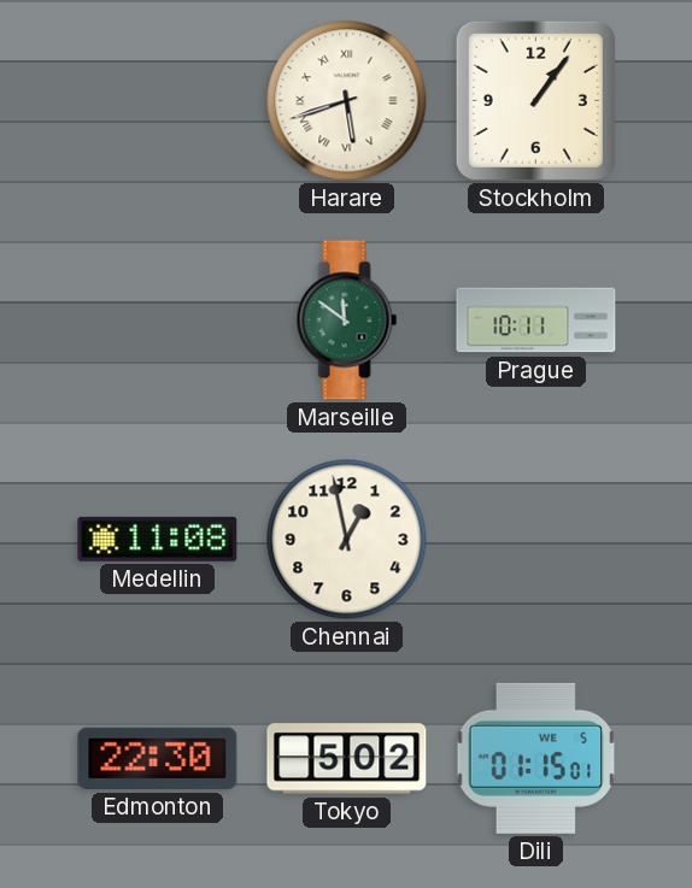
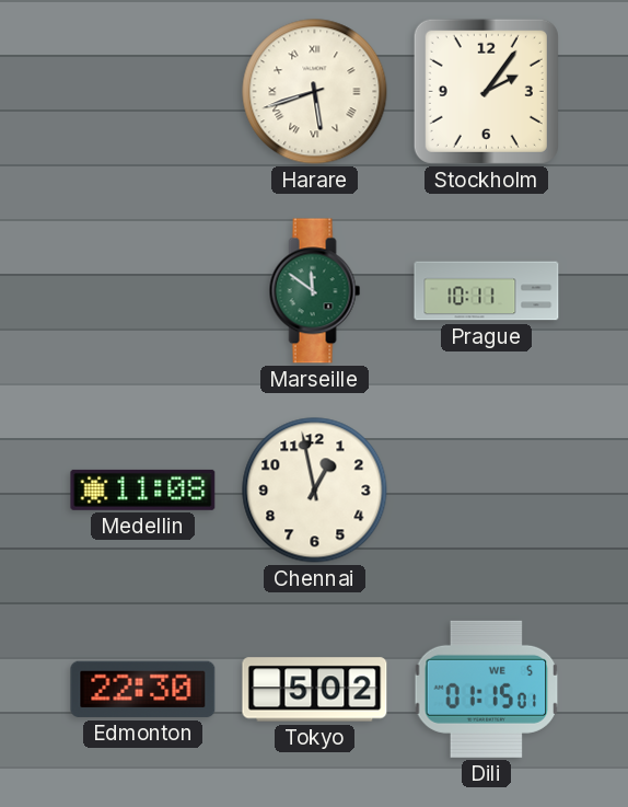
Stockholm: 1:06 -> 2:06
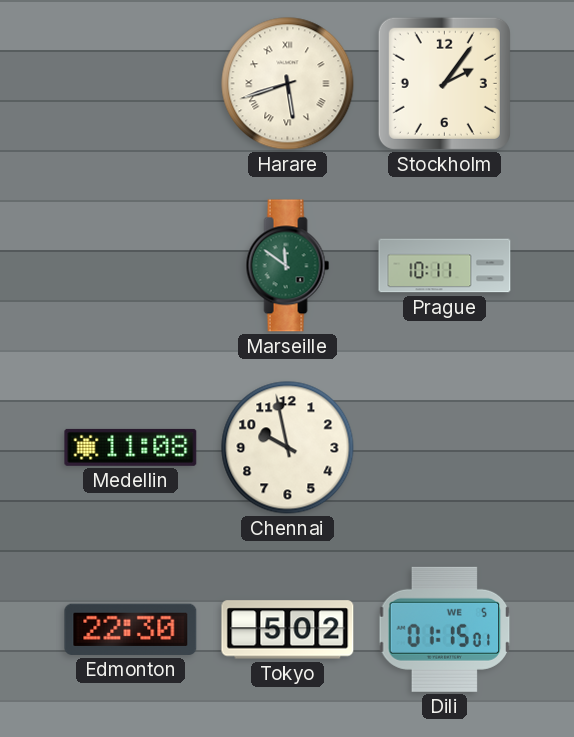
Chennai: 12:58 -> 9:58
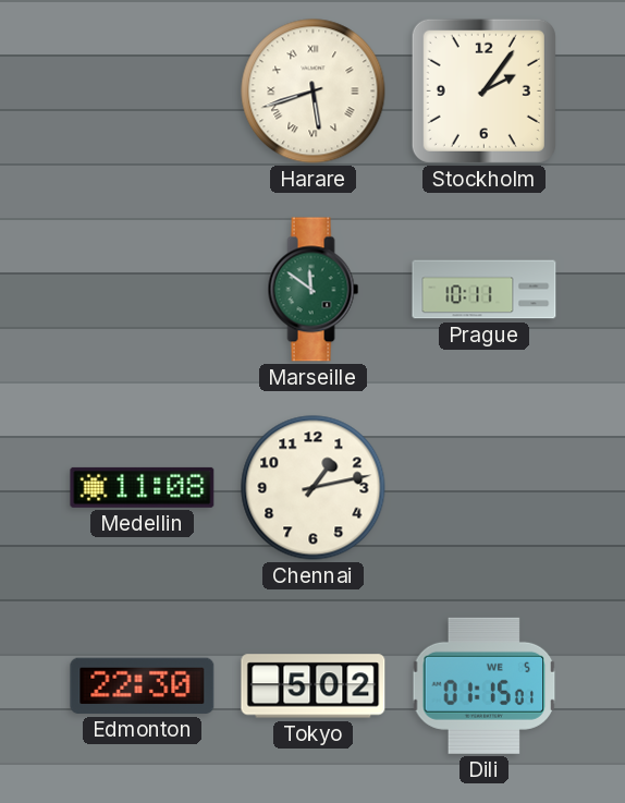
Chennai: 9:58 -> 1:13
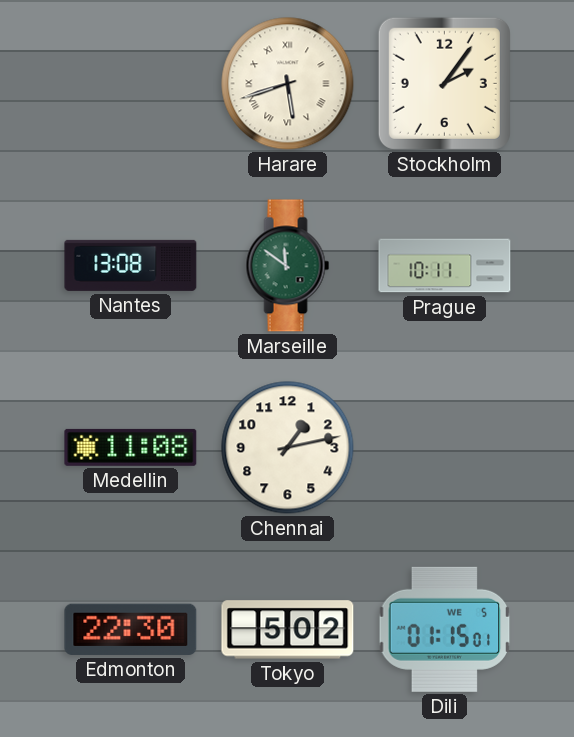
Nantes: none -> 13:08
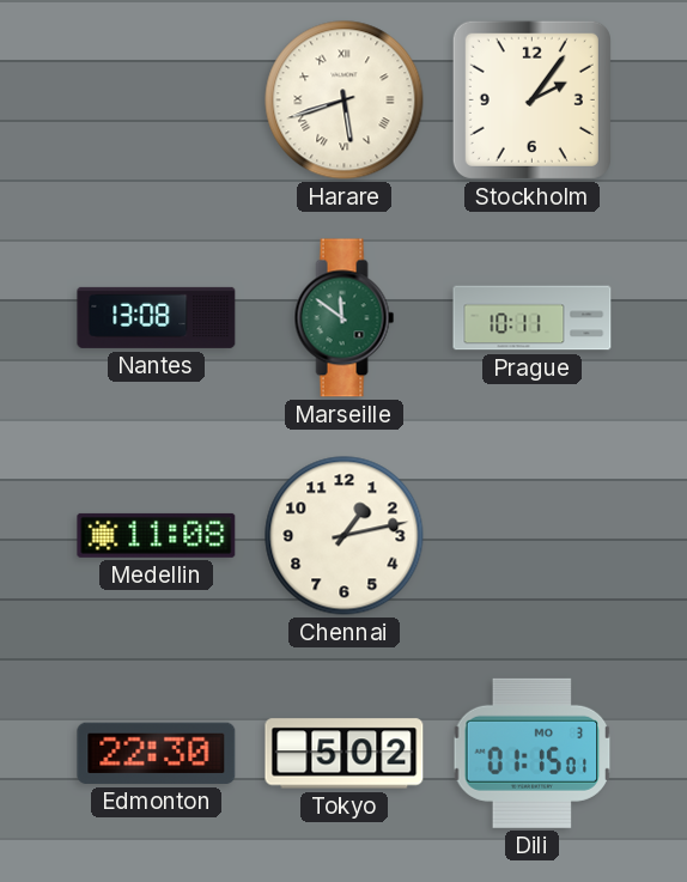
Dili date: WE 5 -> MO 3
